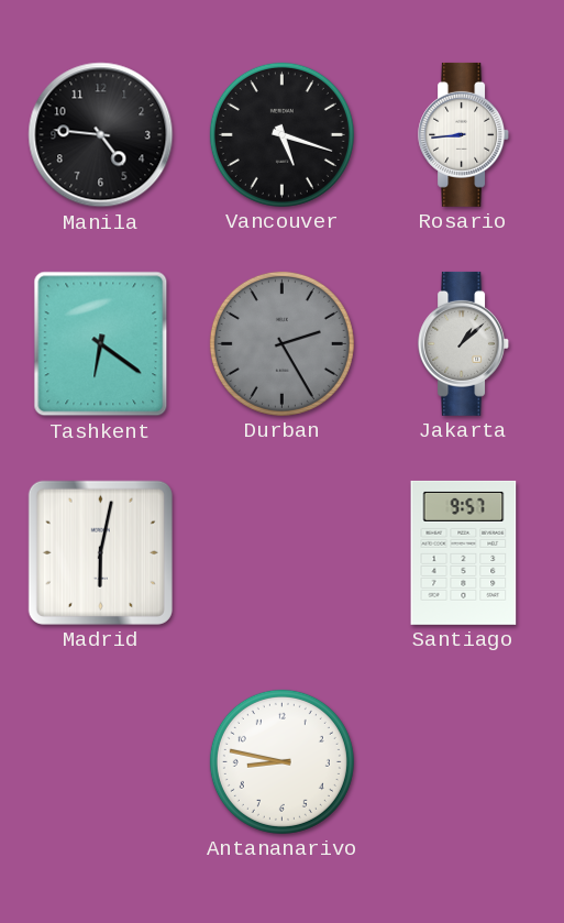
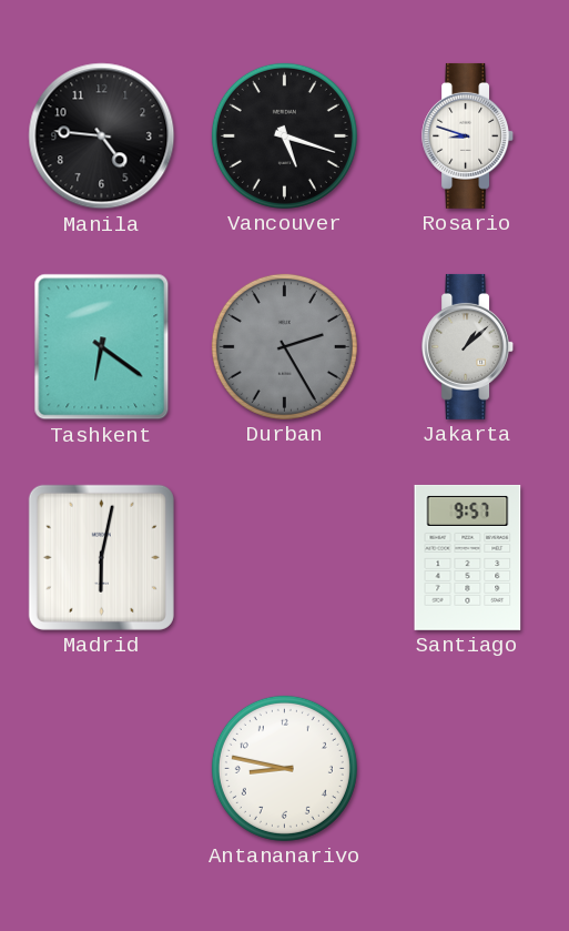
Rosario: 8:44 -> 8:48
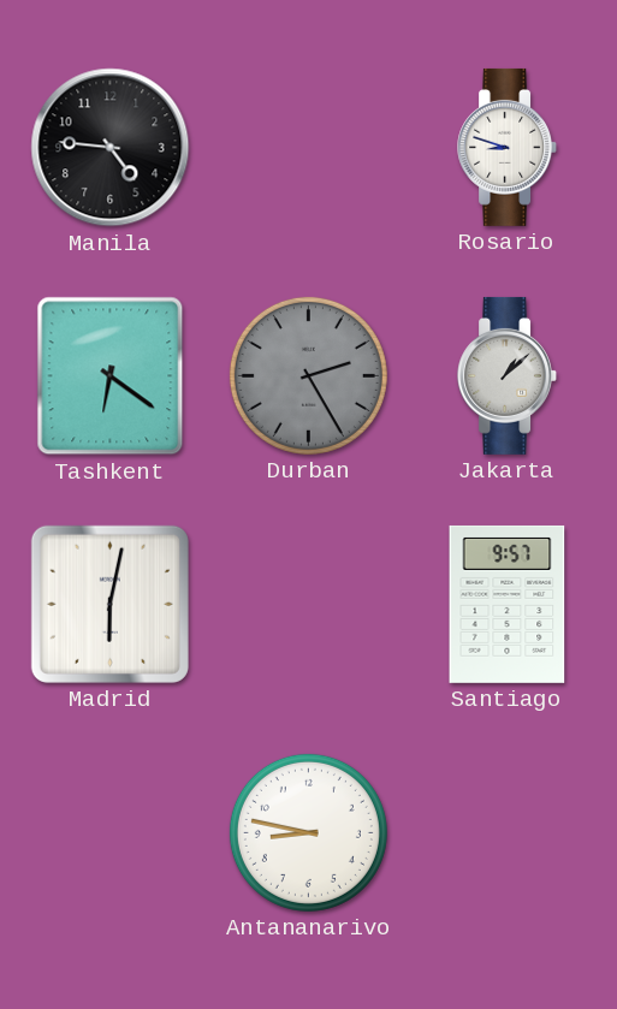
Vancouver: 5:18 -> none
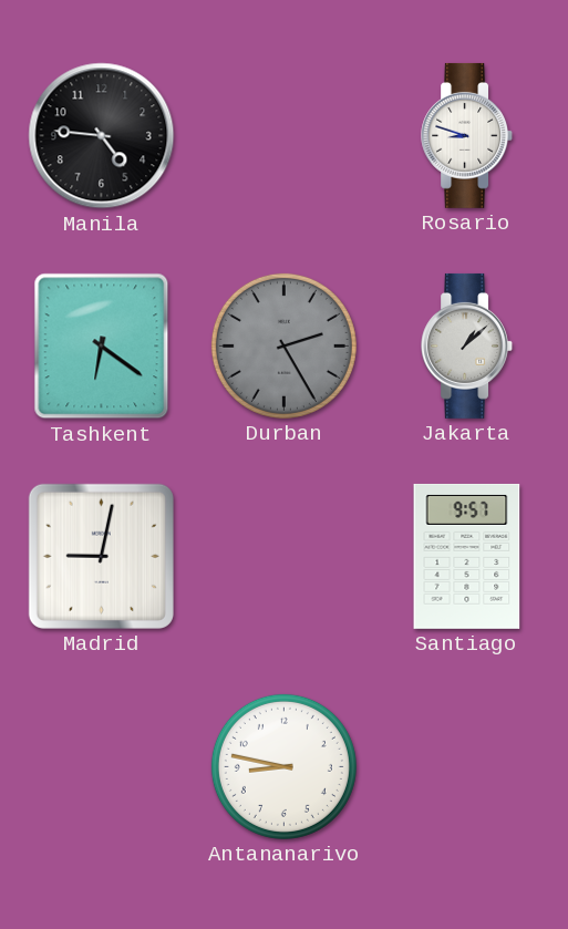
Madrid: 6:02 -> 9:02
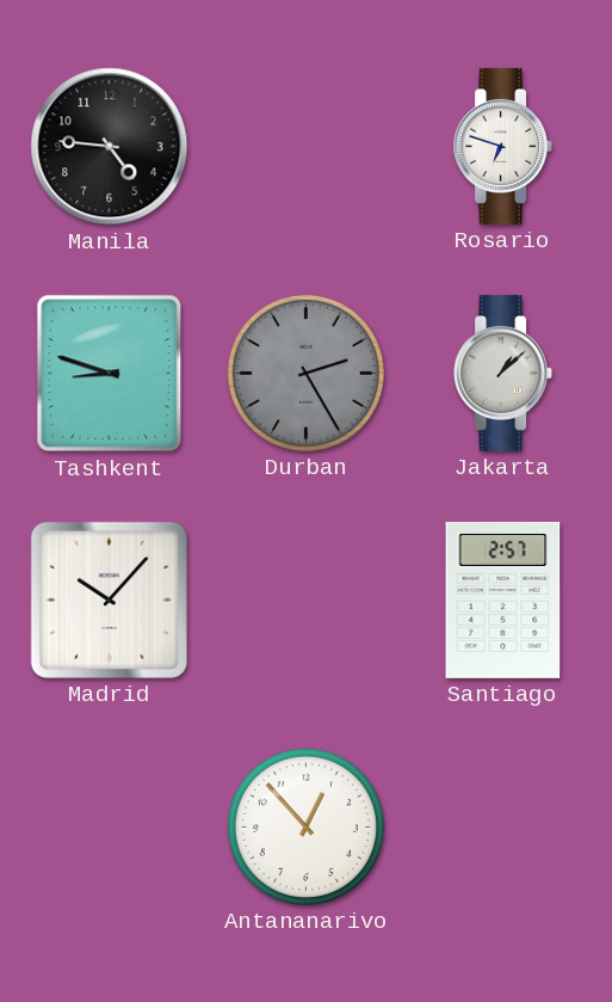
Rosario: 8:48 -> 6:48
Tashkent: 6:21 -> 8:48
Madrid: 9:02 -> 10:07
Santiago: 9:57 -> 2:57
Antananarivo: 8:47 -> 12:53
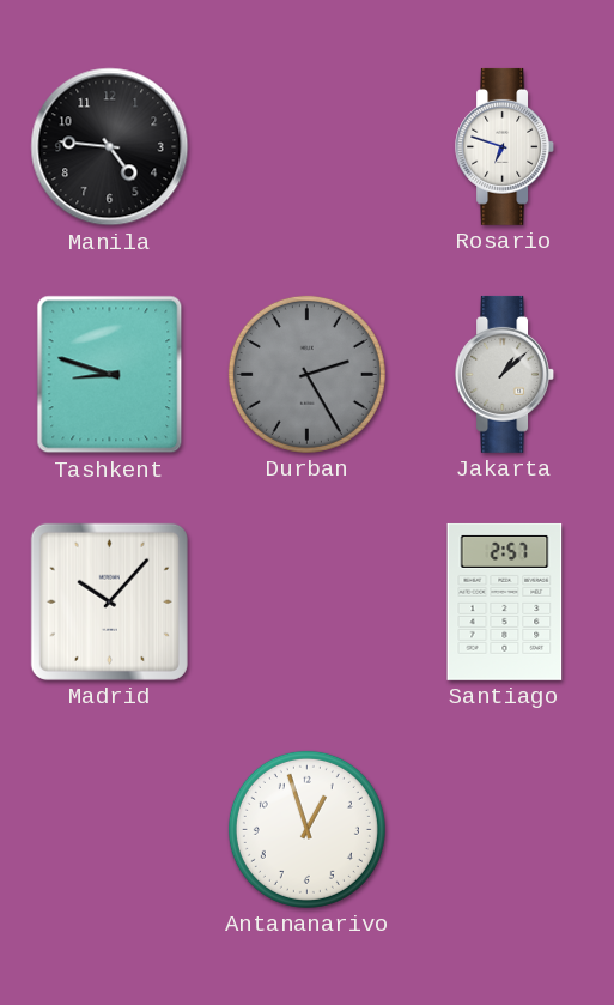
Antananarivo: 12:53 -> 12:57
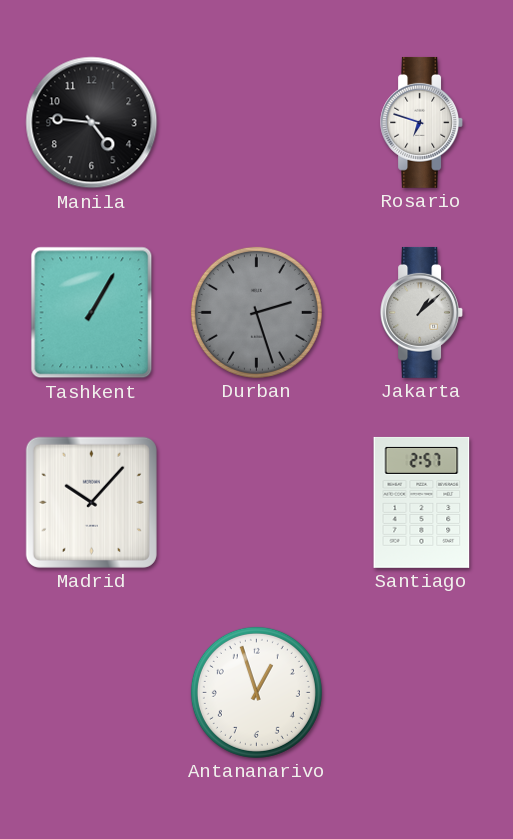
Tashkent: 8:48 -> 1:05
Durban: 2:25 -> 2:27
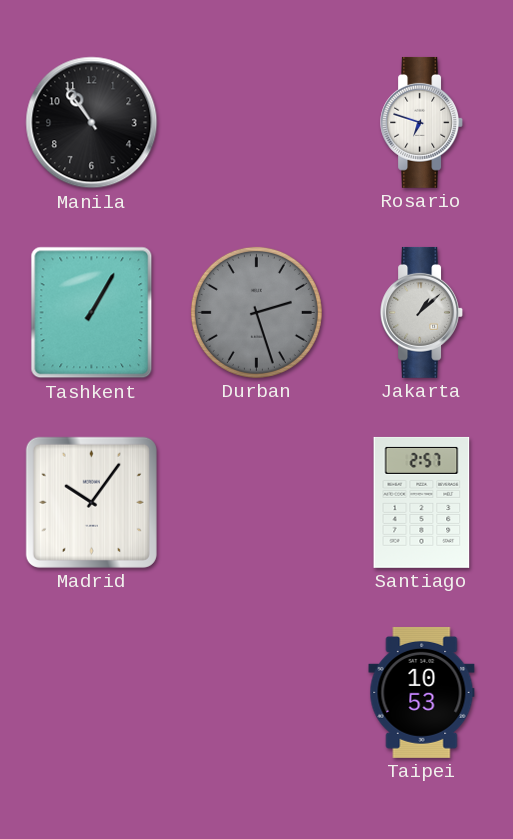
Manila: 4:46 -> 10:54
Madrid: 10:07 -> 10:06
Antananarivo: 12:57 -> none
Taipei: none -> 10:53
